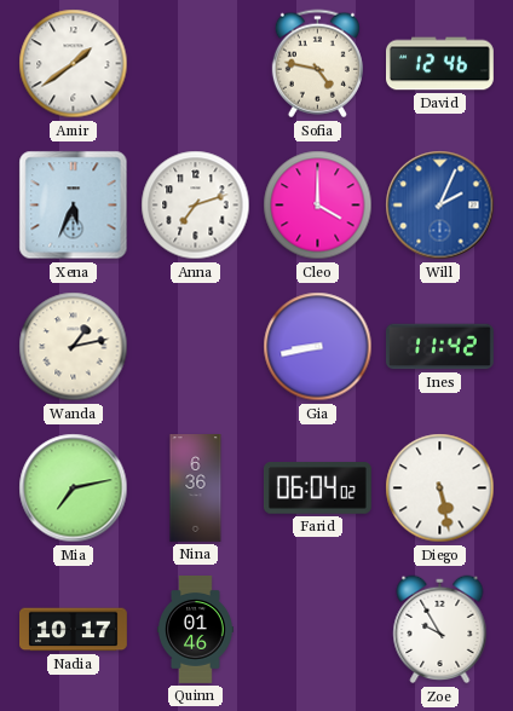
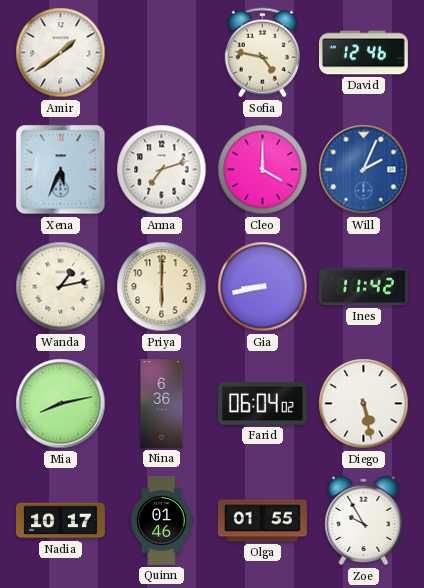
Priya: none -> 6:00
Mia: 7:13 -> 8:13
Olga: none -> 01:55
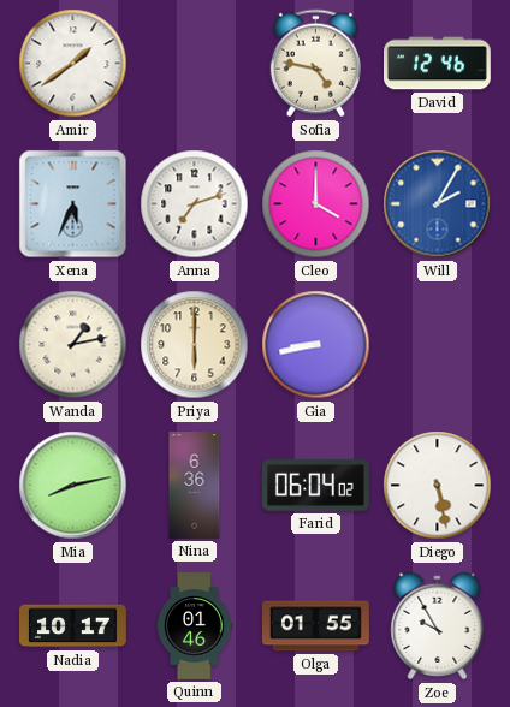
Will: 2:04 -> 2:05
Ines: 11:42 -> none
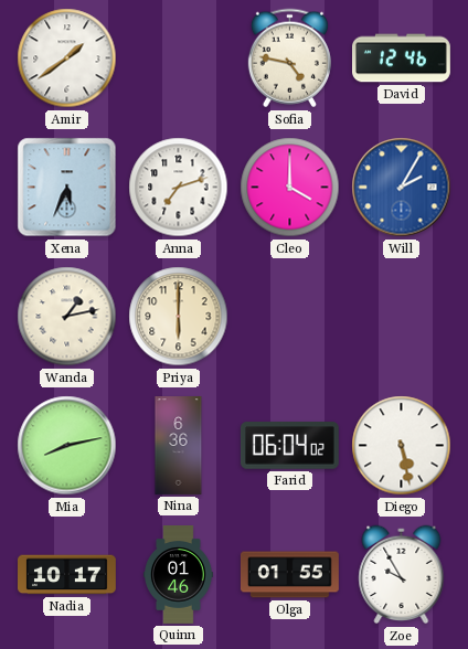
Gia: 8:43 -> none
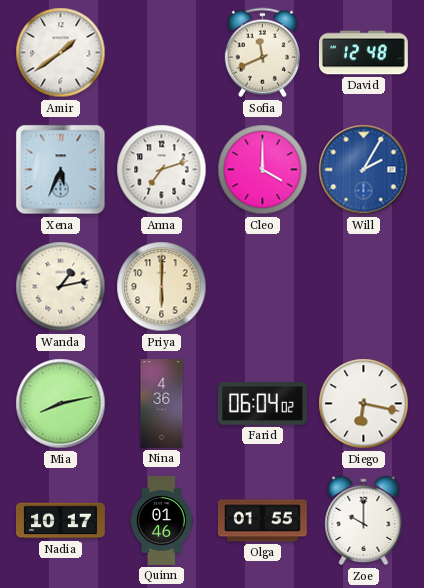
Sofia: 4:47 -> 11:41
David: 12:46 -> 12:48
Nina: 6:36 -> 4:36
Diego: 5:28 -> 6:17
Zoe: 9:55 -> 10:00
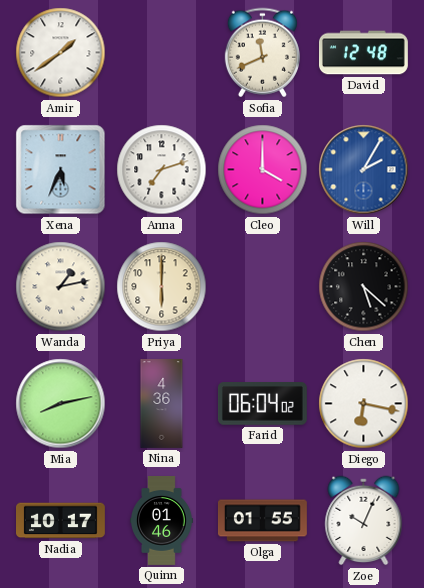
Chen: none -> 5:22
Zoe: 10:00 -> 10:04
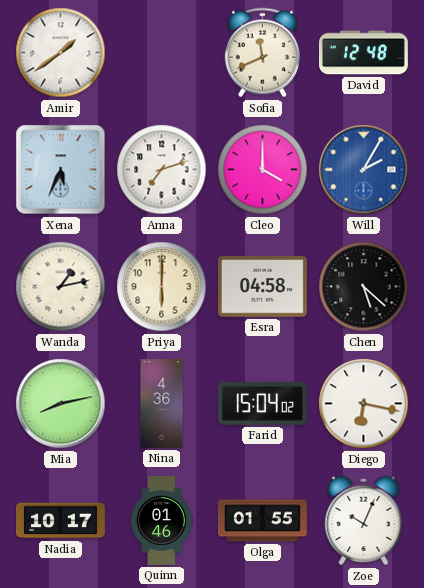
Esra: none -> 04:58
Farid: 06:04 -> 15:04
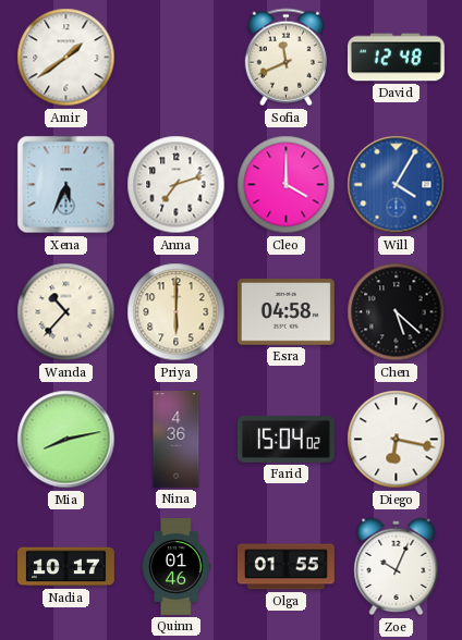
Will: 2:05 -> 4:05
Wanda: 1:13 -> 10:37
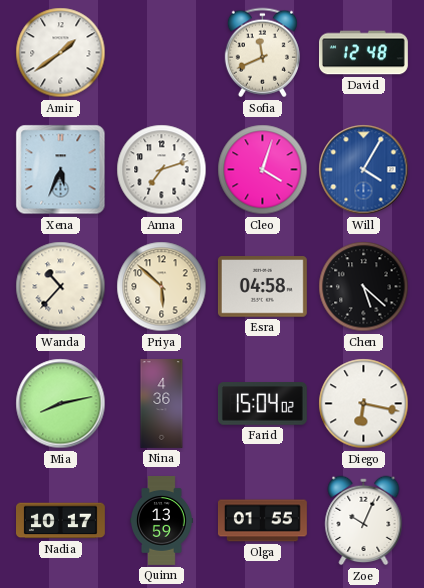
Cleo: 4:00 -> 4:03
Priya: 6:00 -> 5:52
Quinn: 01:46 -> 13:59
